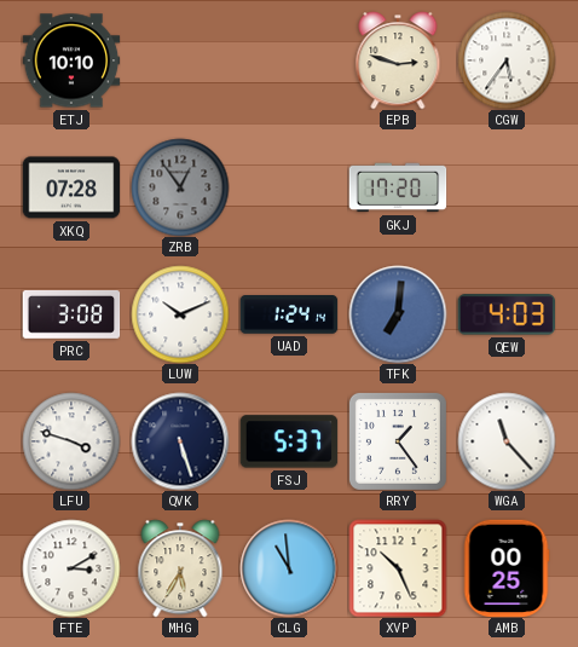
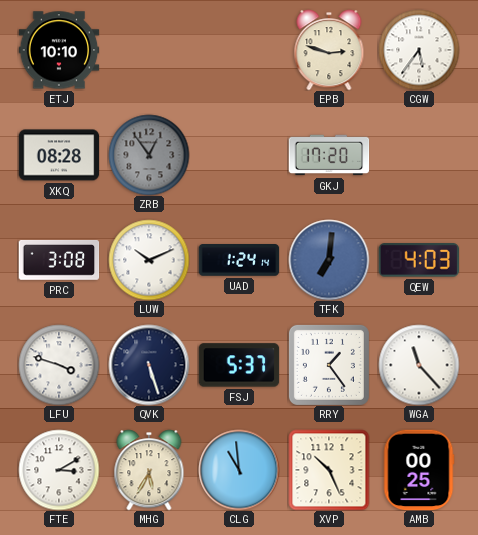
XKQ: 07:28 -> 08:28
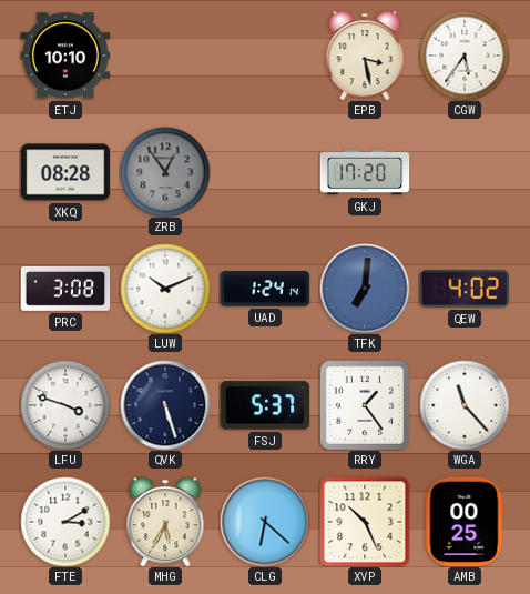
EPB: 2:48 -> 3:28
QEW: 4:03 -> 4:02
CLG: 10:59 -> 6:22
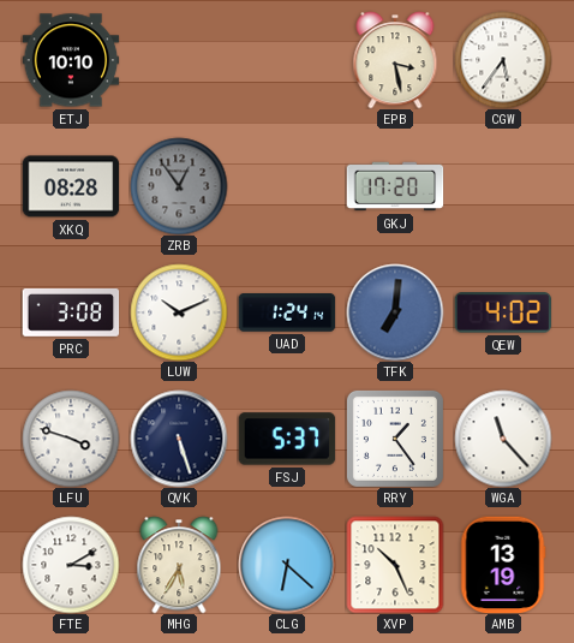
AMB: 00:25 -> 13:19
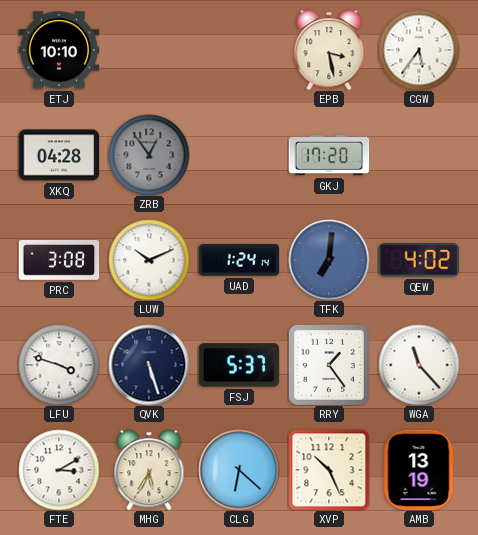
XKQ: 08:28 -> 04:28
